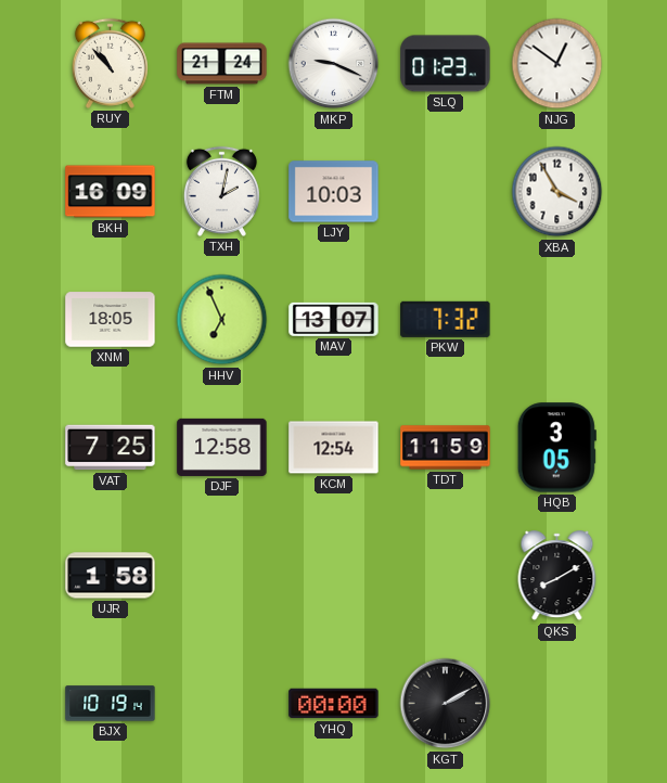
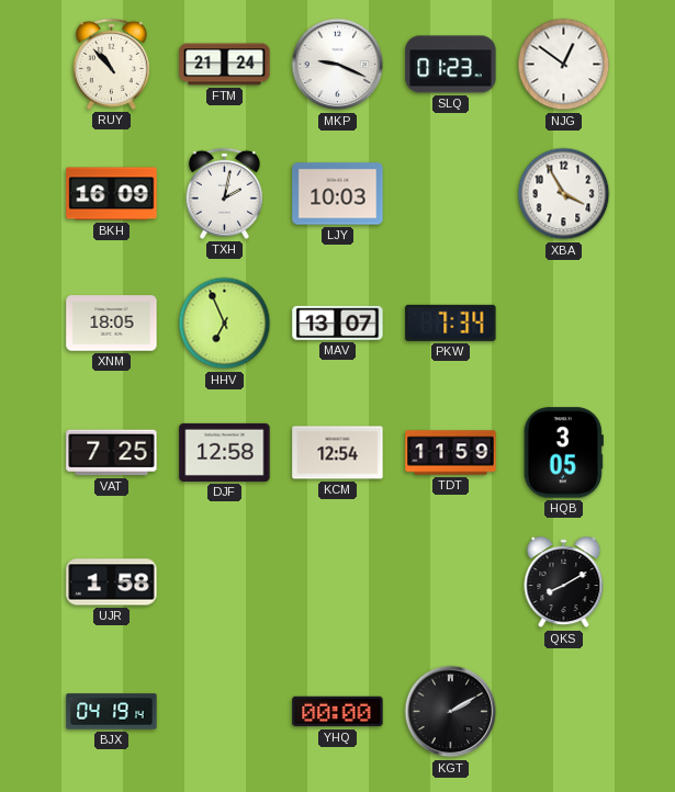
PKW: 7:32 -> 7:34
BJX: 10:19 -> 04:19
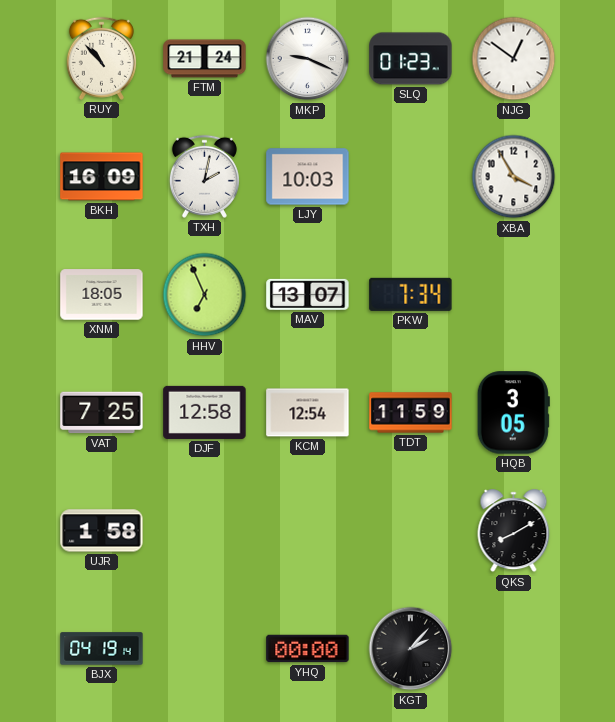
KGT: 2:10 -> 2:07
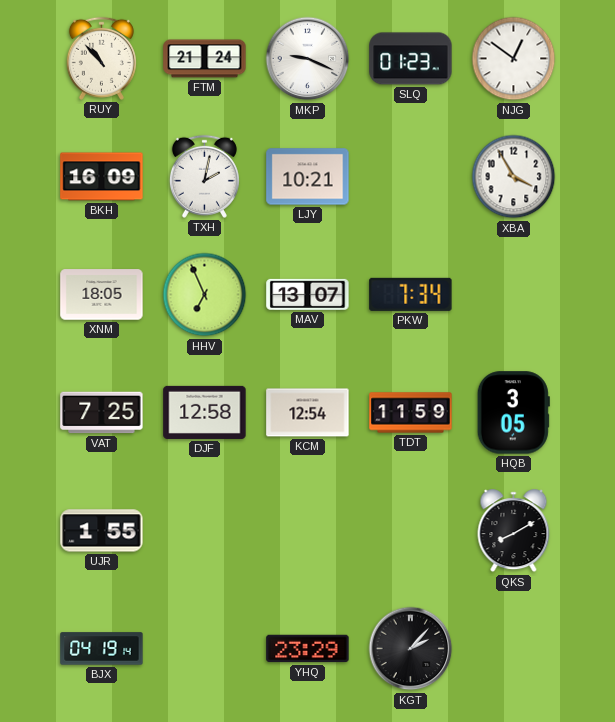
LJY: 10:03 -> 10:21
UJR: 1:58 -> 1:55
YHQ: 00:00 -> 23:29
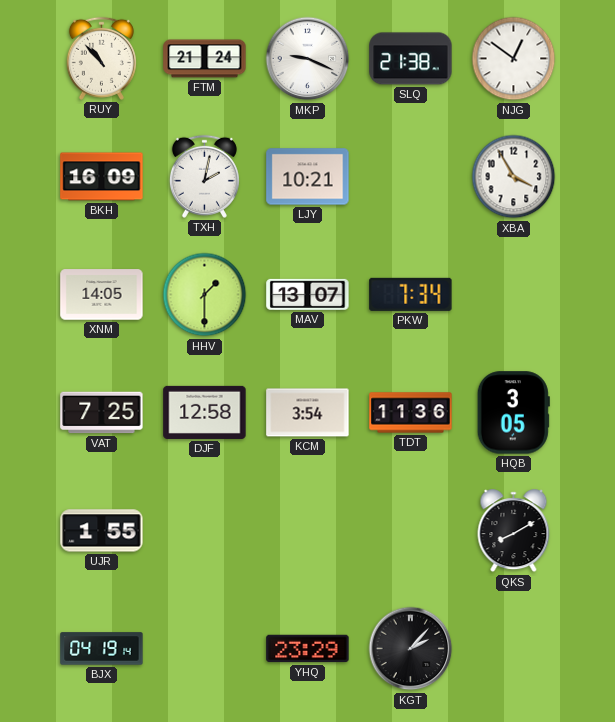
SLQ: 01:23 -> 21:38
XNM: 18:05 -> 14:05
HHV: 6:56 -> 1:30
KCM: 12:54 -> 3:54
TDT: 11:59 -> 11:36
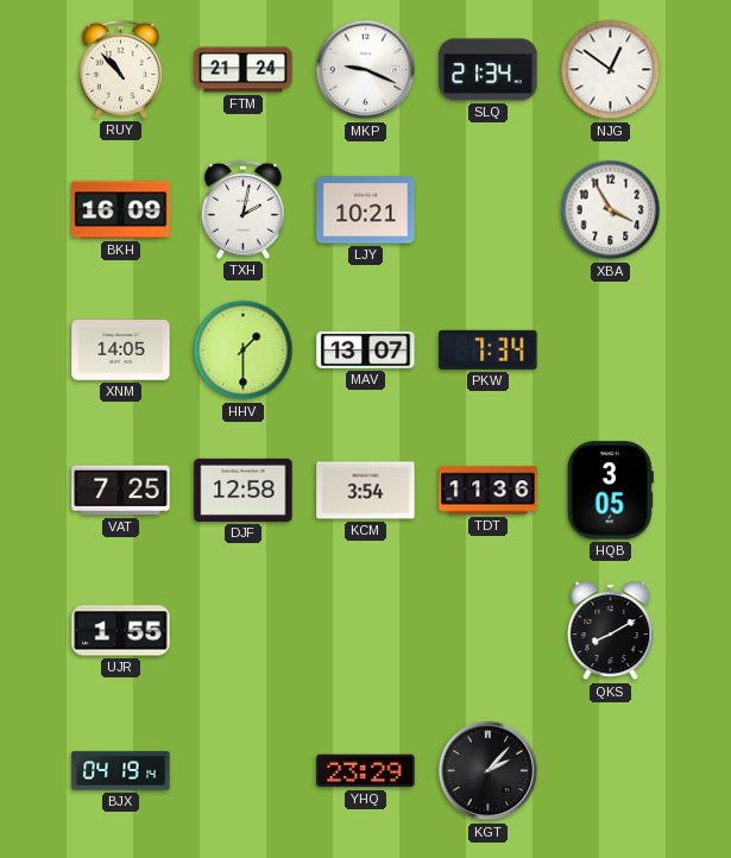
SLQ: 21:38 -> 21:34
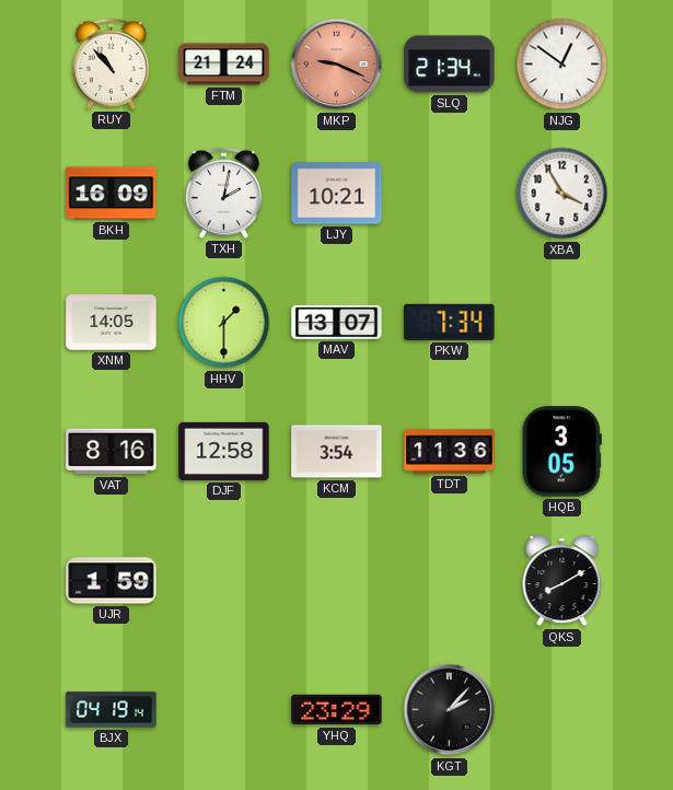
MKP dial: white -> salmon
VAT: 7:25 -> 8:16
UJR: 1:55 -> 1:59
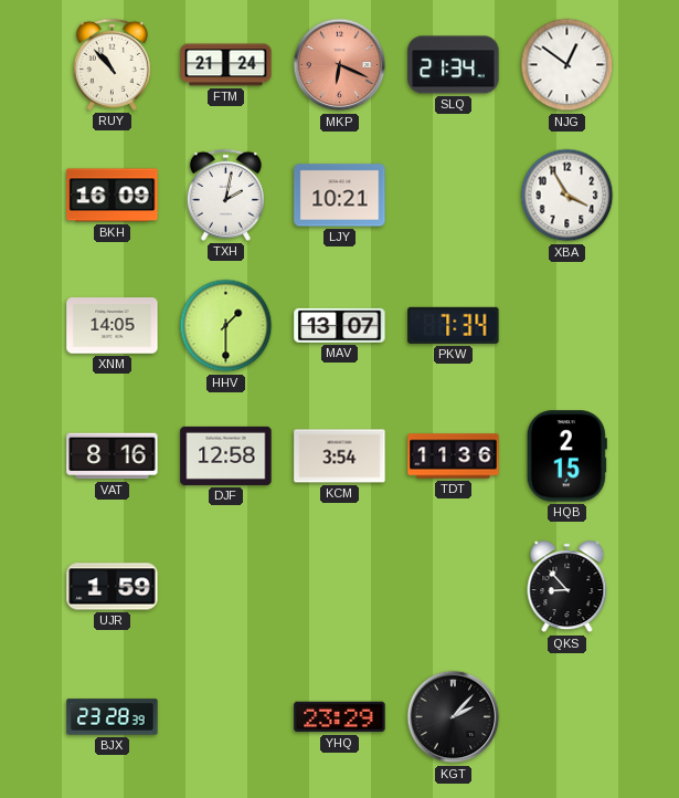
MKP: 9:19 -> 6:19
HQB: 3:05 -> 2:15
QKS: 8:10 -> 8:53
BJX: 04:19 -> 23:28
